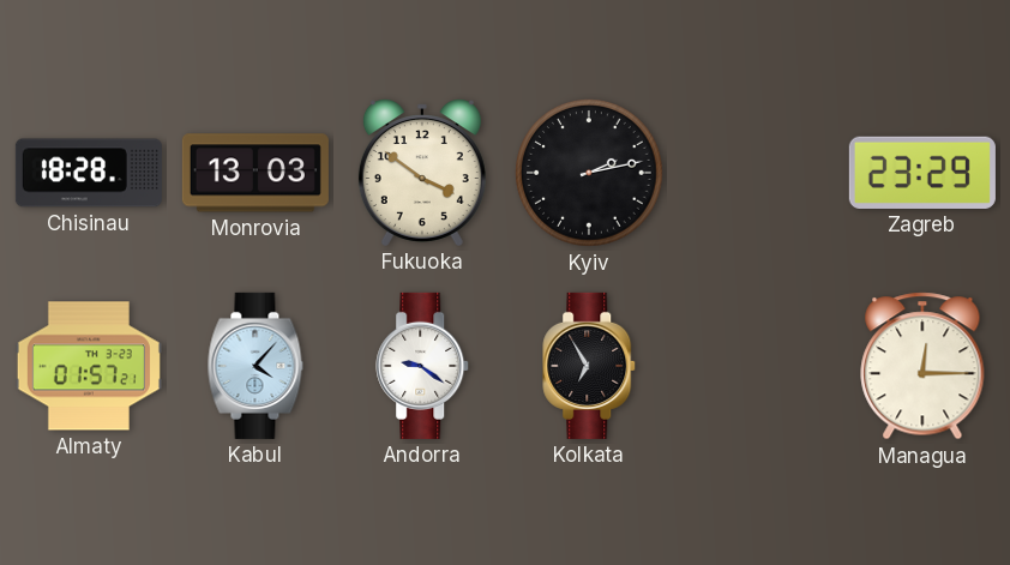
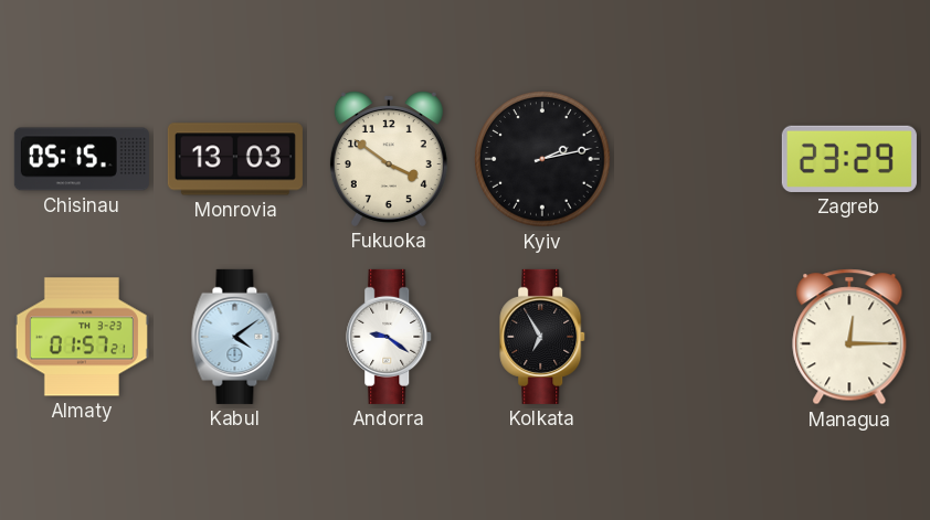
Chisinau: 18:28 -> 05:15
Kabul: 4:07 -> 4:09
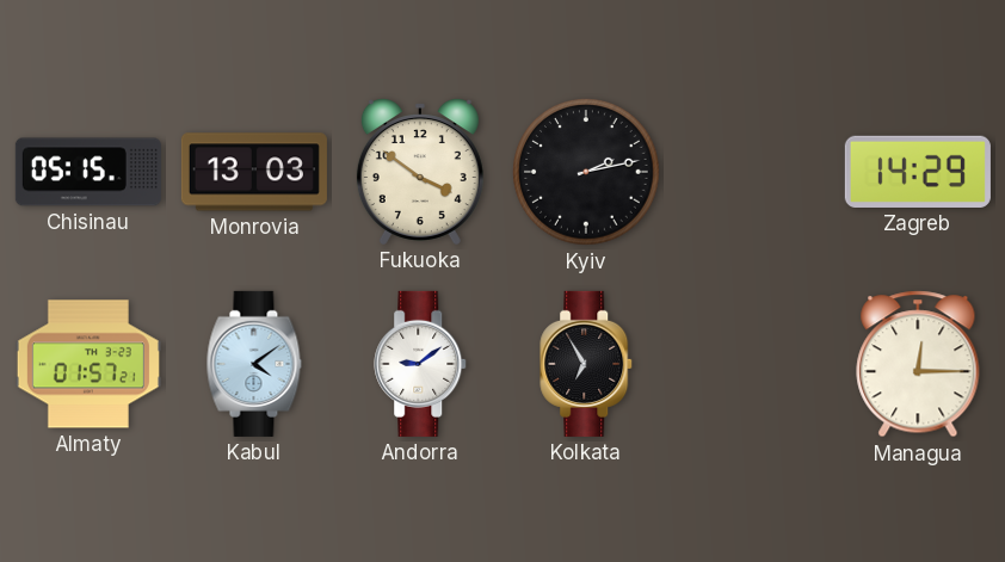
Zagreb: 23:29 -> 14:29
Andorra: 9:21 -> 9:09
